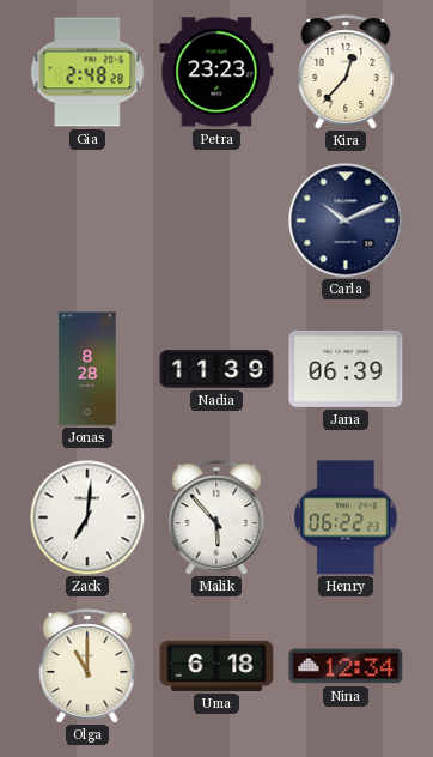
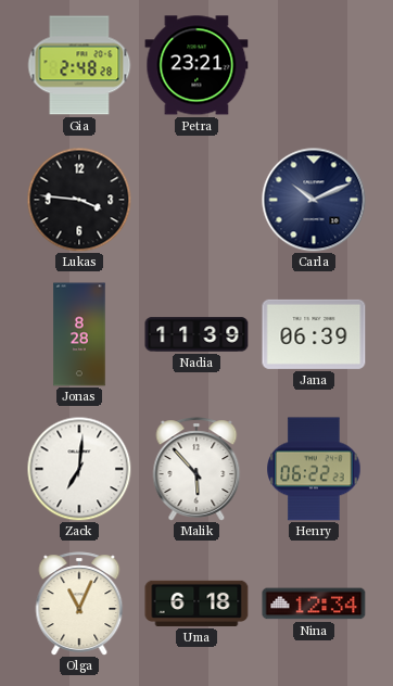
Petra: 23:23 -> 23:21
Kira: 12:37 -> none
Lukas: none -> 3:46
Olga: 11:00 -> 11:04
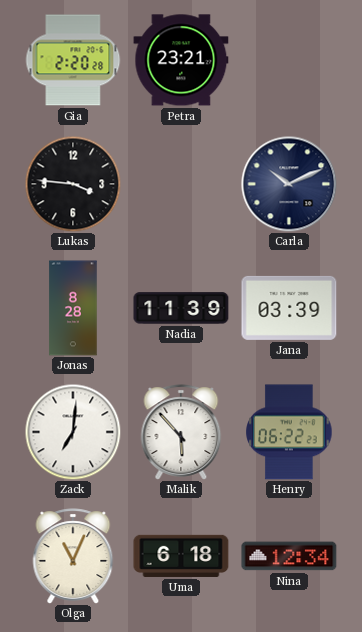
Gia: 2:48 -> 2:20
Jana: 06:39 -> 03:39
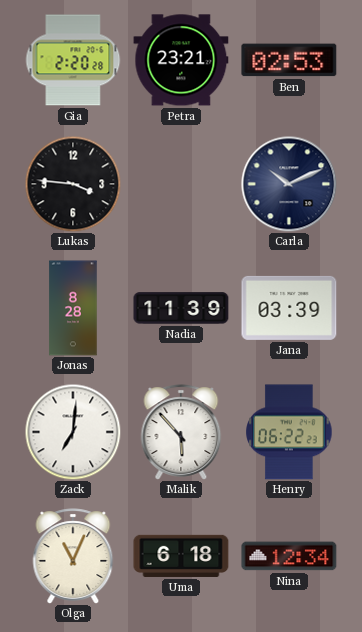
Ben: none -> 02:53
